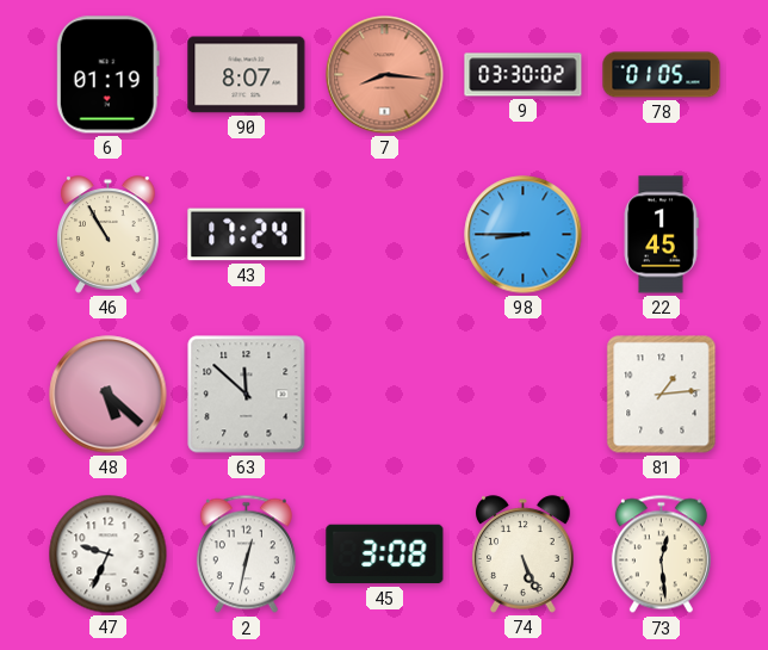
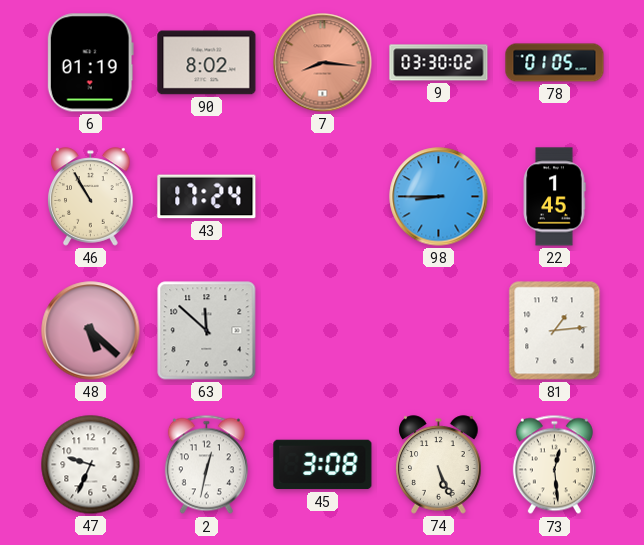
90: 8:07 -> 8:02
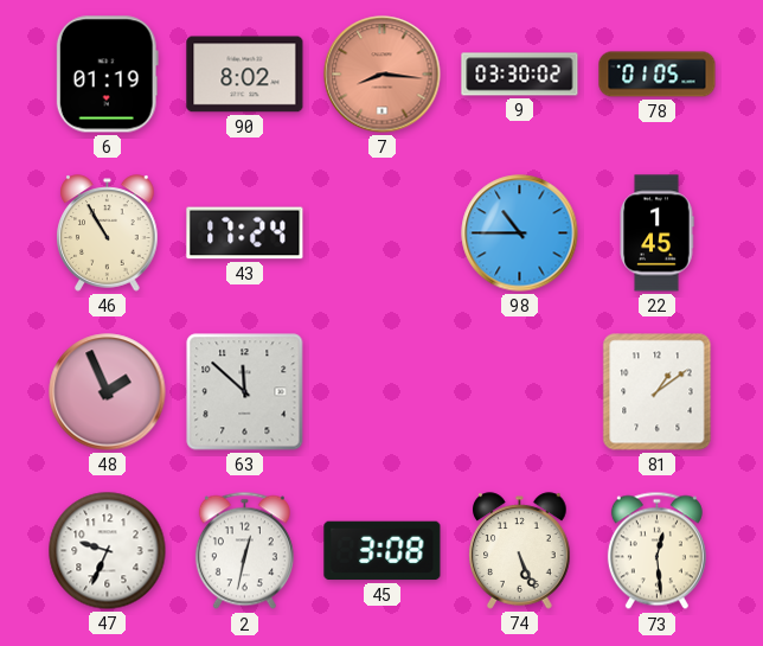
98: 8:45 -> 10:45
48: 5:22 -> 1:56
81: 1:14 -> 1:09
